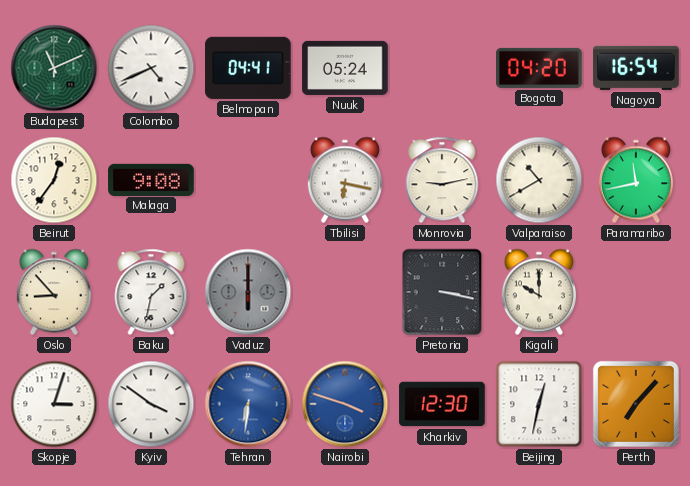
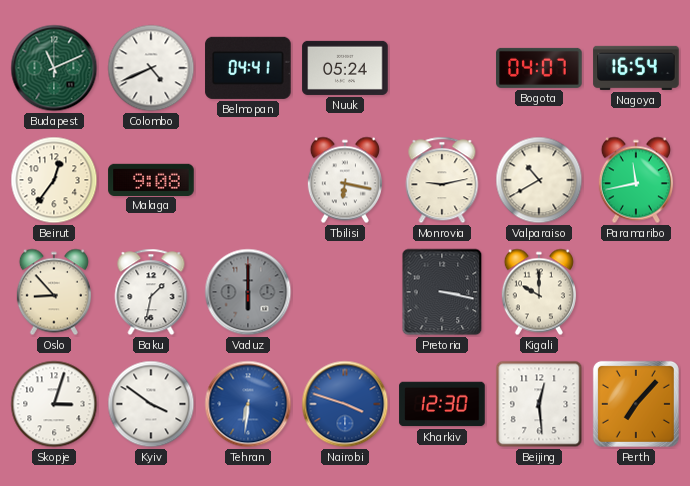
Bogota: 04:20 -> 04:07
Beijing: 12:32 -> 12:29
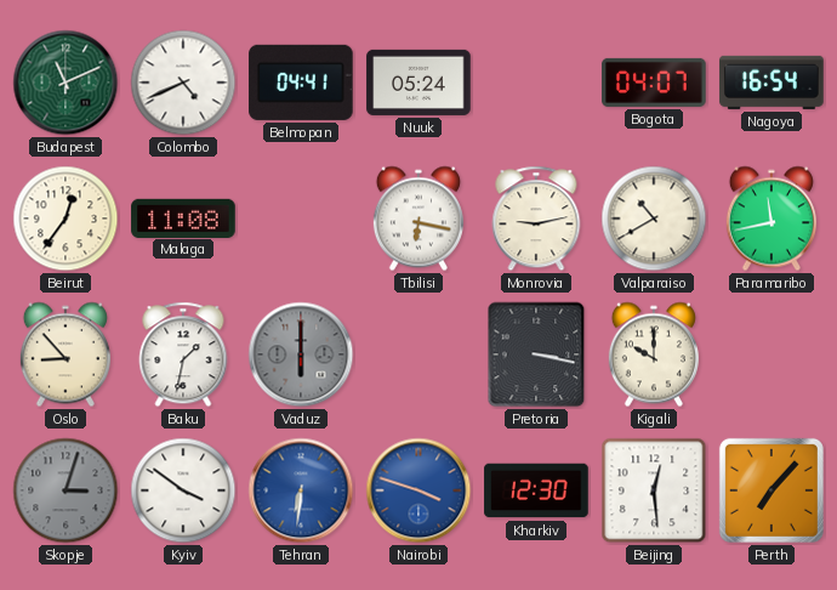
Malaga: 9:08 -> 11:08
Skopje dial: white -> grey
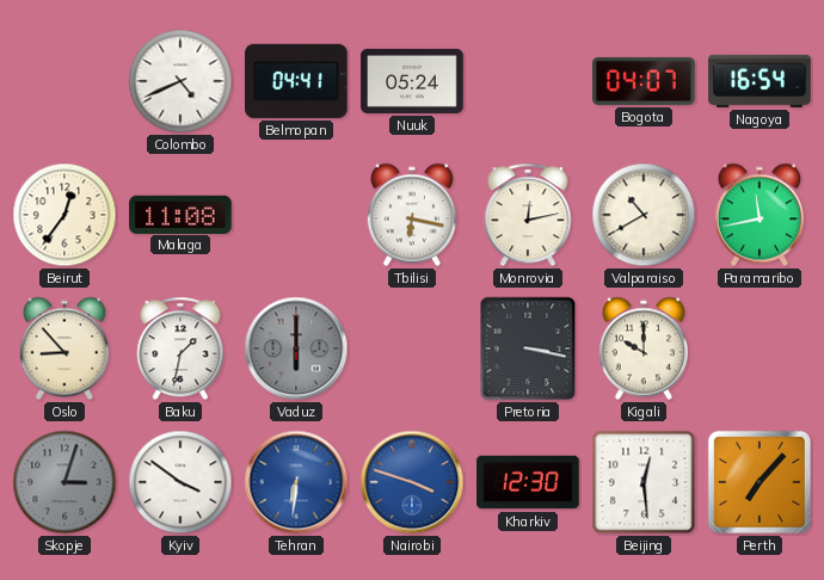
Budapest: 11:11 -> none
Monrovia: 9:13 -> 12:13
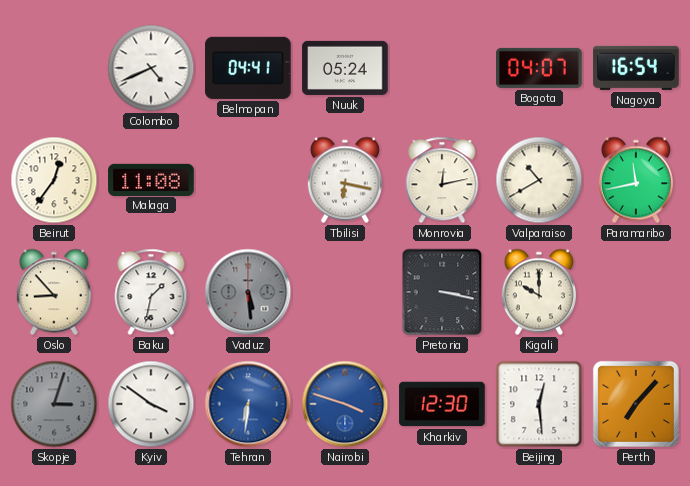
Vaduz: 6:00 -> 5:29
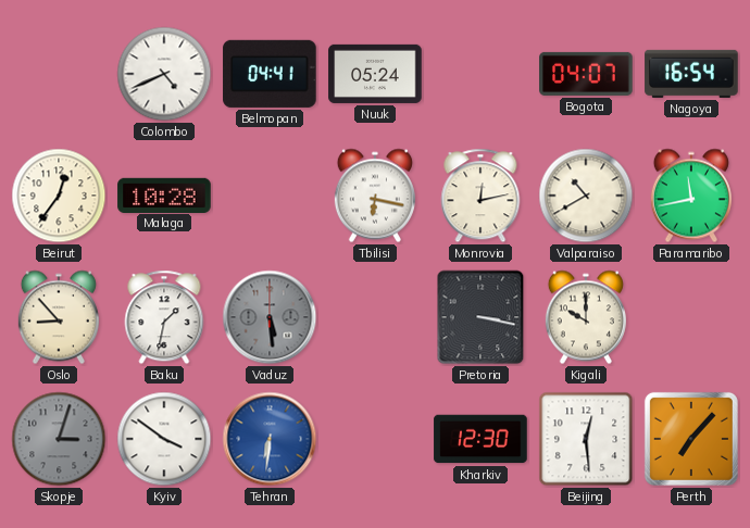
Malaga: 11:08 -> 10:28
Nairobi: 3:48 -> none
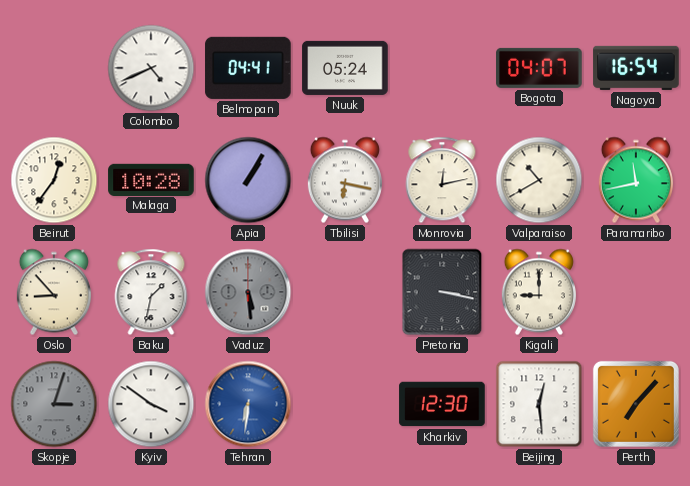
Apia: none -> 1:05
Kigali: 10:00 -> 9:00
